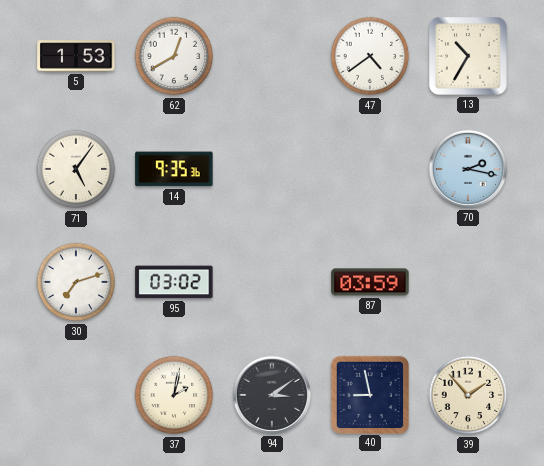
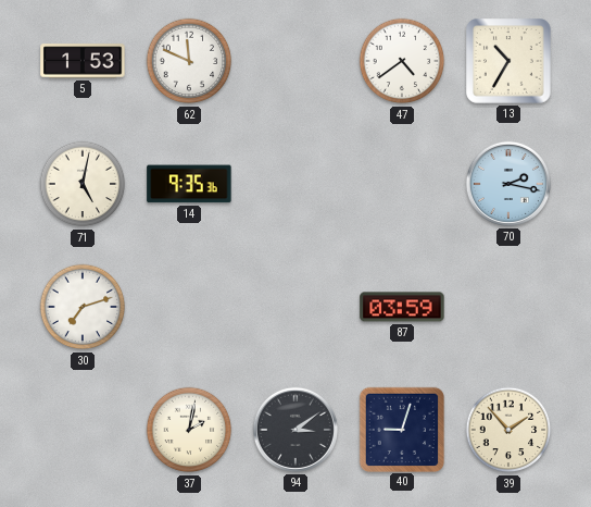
62: 12:40 -> 11:49
71: 5:06 -> 5:02
95: 03:02 -> none
40: 8:58 -> 9:03
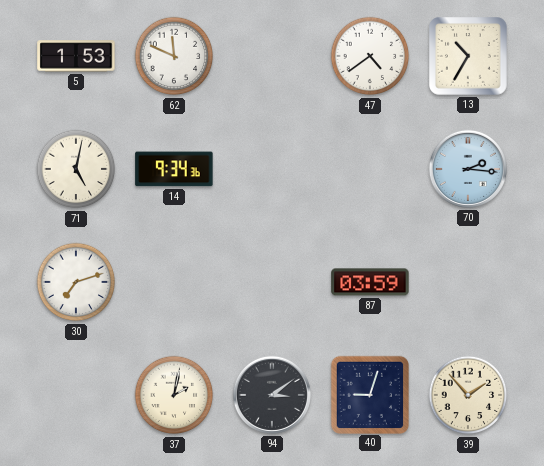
14: 9:35 -> 9:34
70: 2:17 -> 2:16
